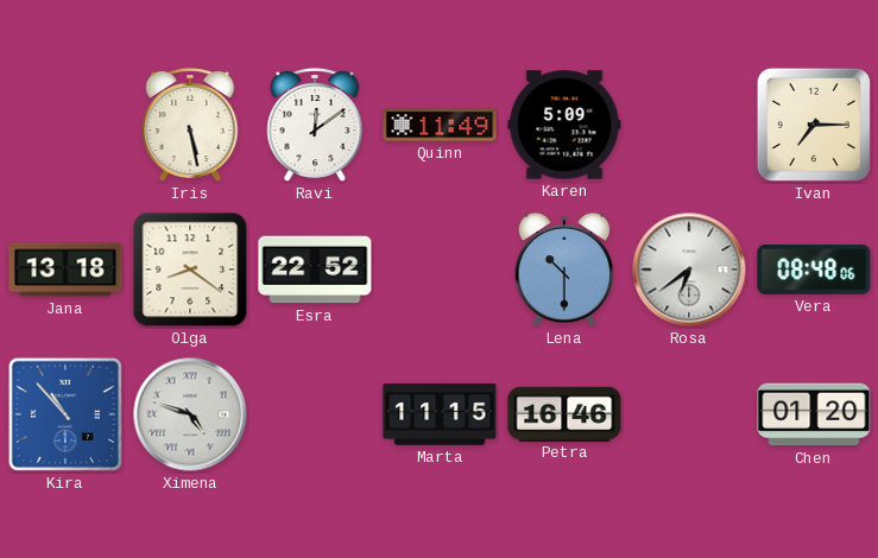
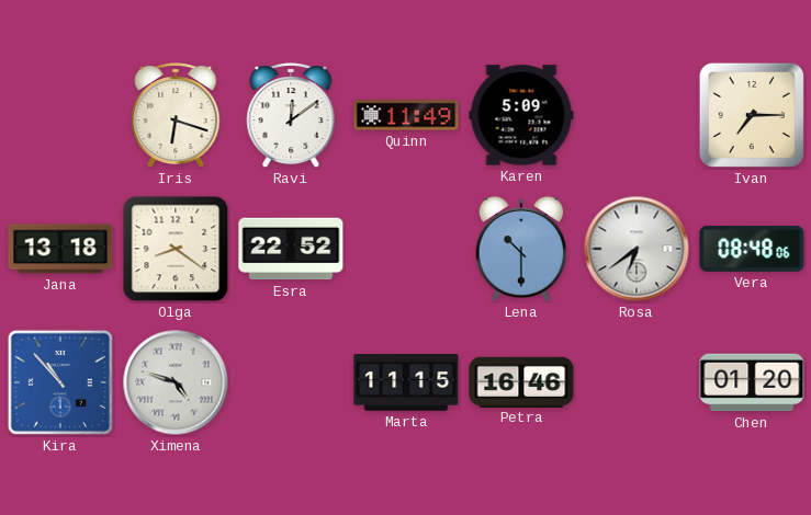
Iris: 5:28 -> 6:18
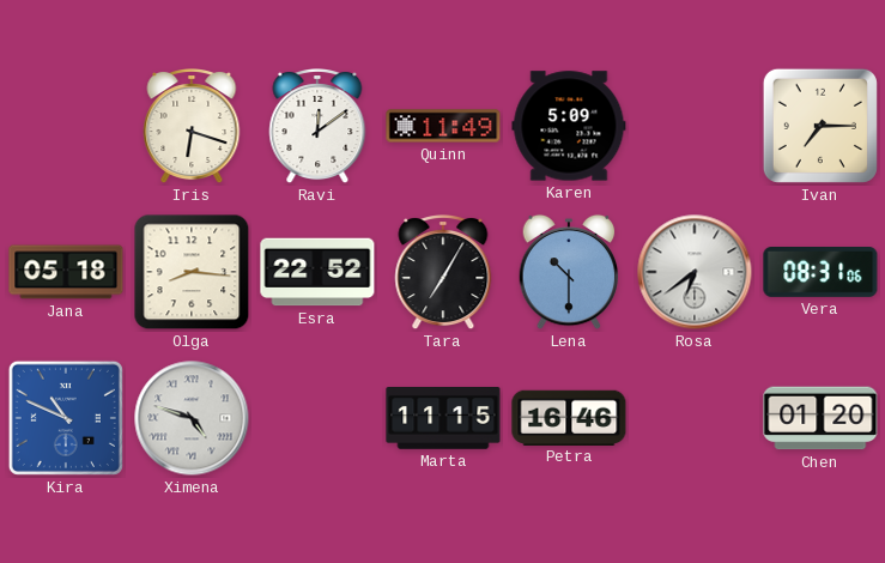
Jana: 13:18 -> 05:18
Olga: 8:21 -> 8:16
Tara: none -> 7:05
Vera: 08:48 -> 08:31
Kira: 10:53 -> 10:49
